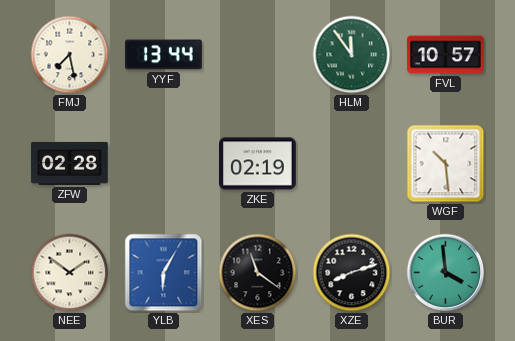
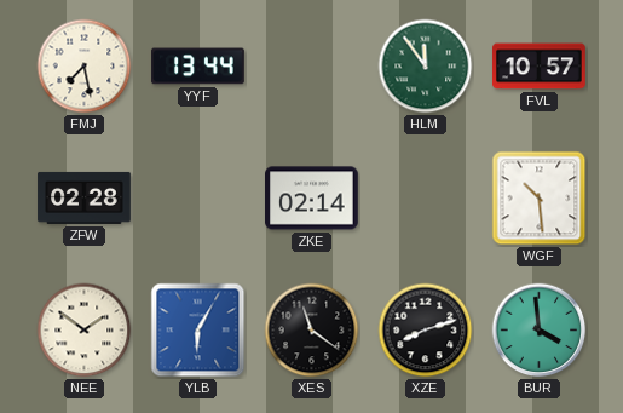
ZKE: 02:19 -> 02:14
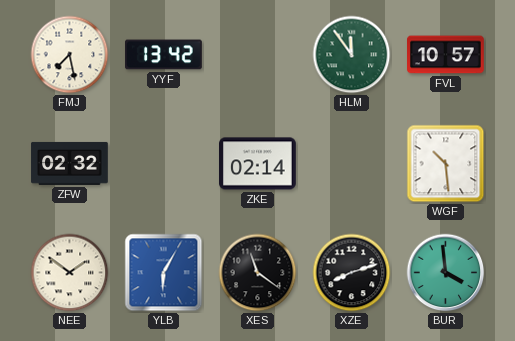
YYF: 13:44 -> 13:42
ZFW: 02:28 -> 02:32
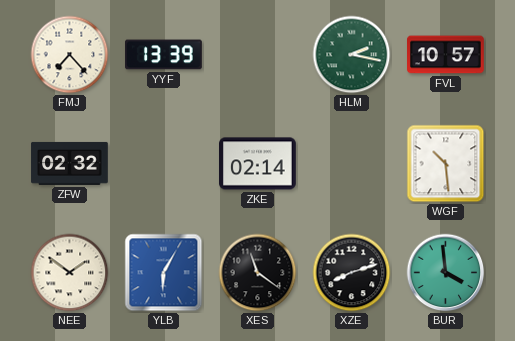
FMJ: 7:28 -> 7:23
YYF: 13:42 -> 13:39
HLM: 11:54 -> 2:17
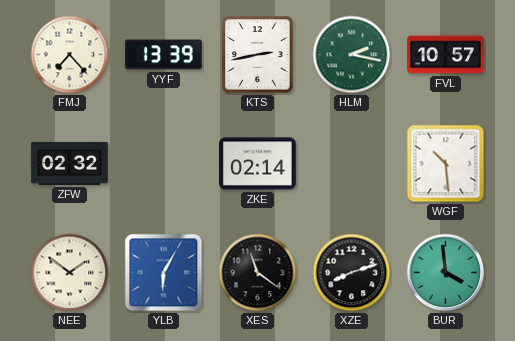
KTS: none -> 2:43
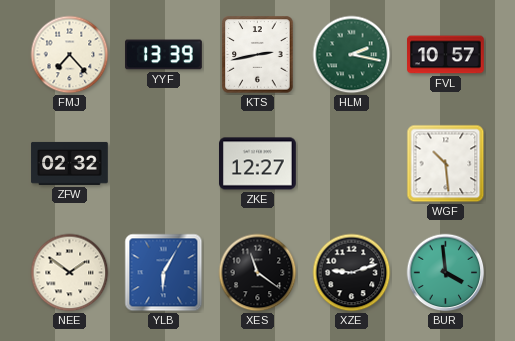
ZKE: 02:14 -> 12:27
XZE: 8:12 -> 9:12
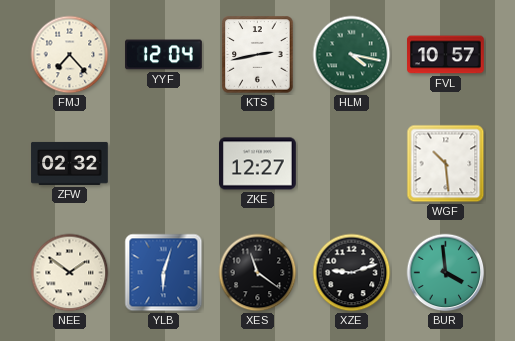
YYF: 13:39 -> 12:04
HLM: 2:17 -> 4:17
YLB: 6:05 -> 6:03
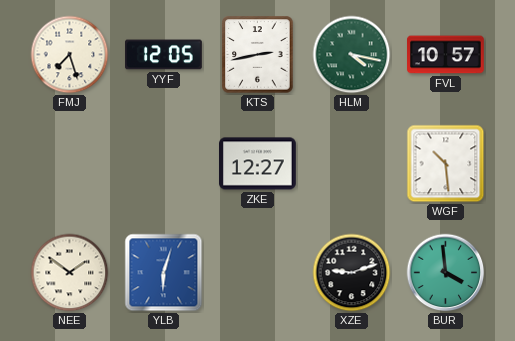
FMJ: 7:23 -> 7:27
YYF: 12:04 -> 12:05
ZFW: 02:32 -> none
XES: 11:21 -> none
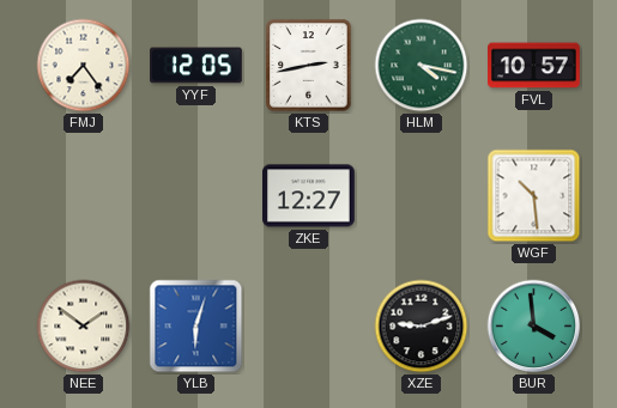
FMJ: 7:27 -> 7:24
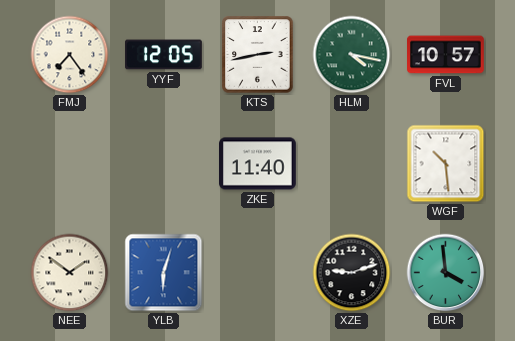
ZKE: 12:27 -> 11:40
